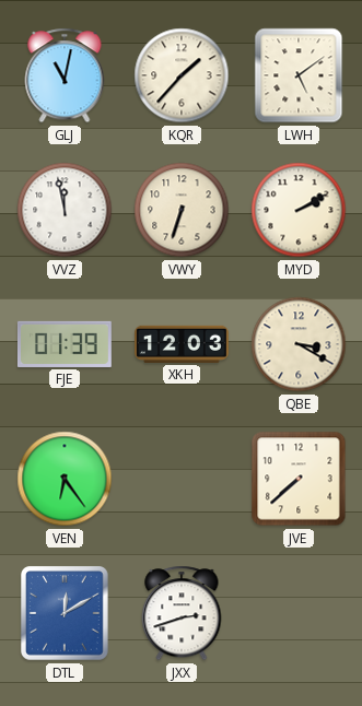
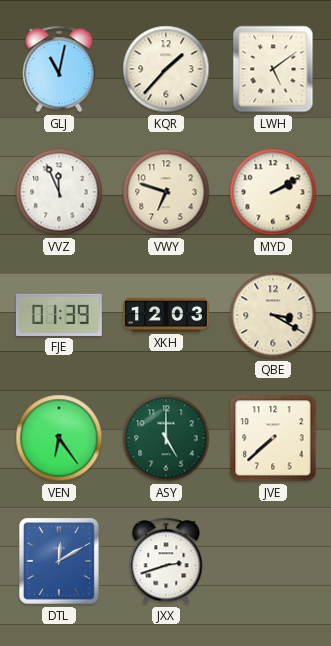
VVZ: 11:58 -> 11:56
VWY: 6:33 -> 6:48
ASY: none -> 5:00
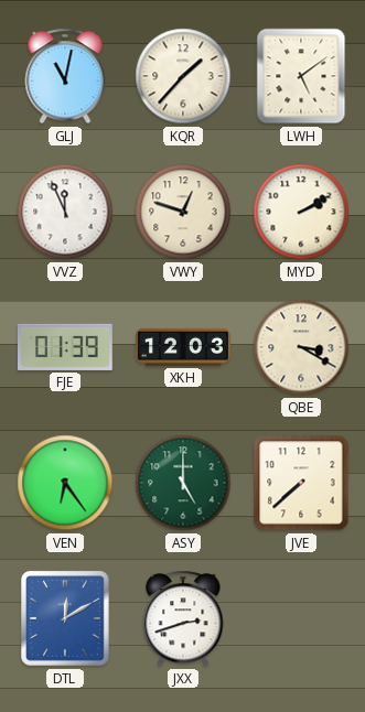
VWY: 6:48 -> 12:48
